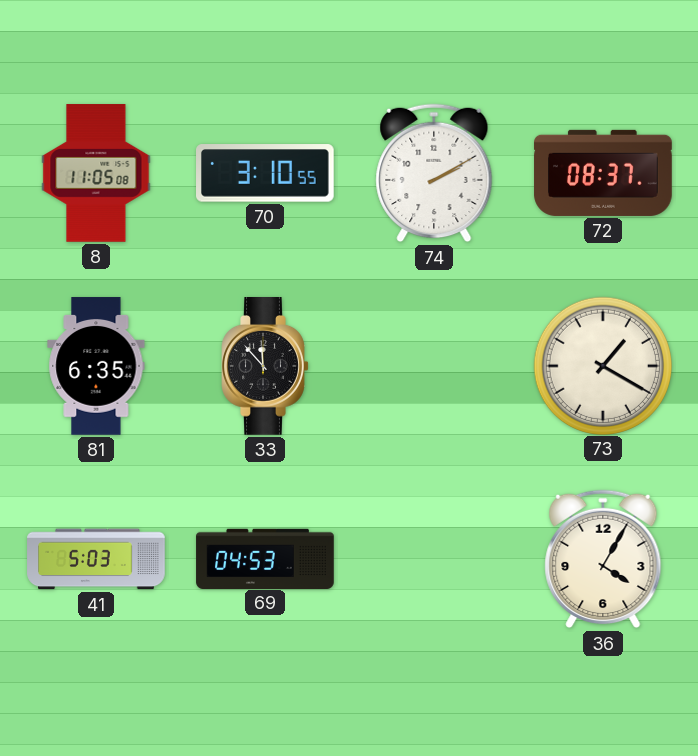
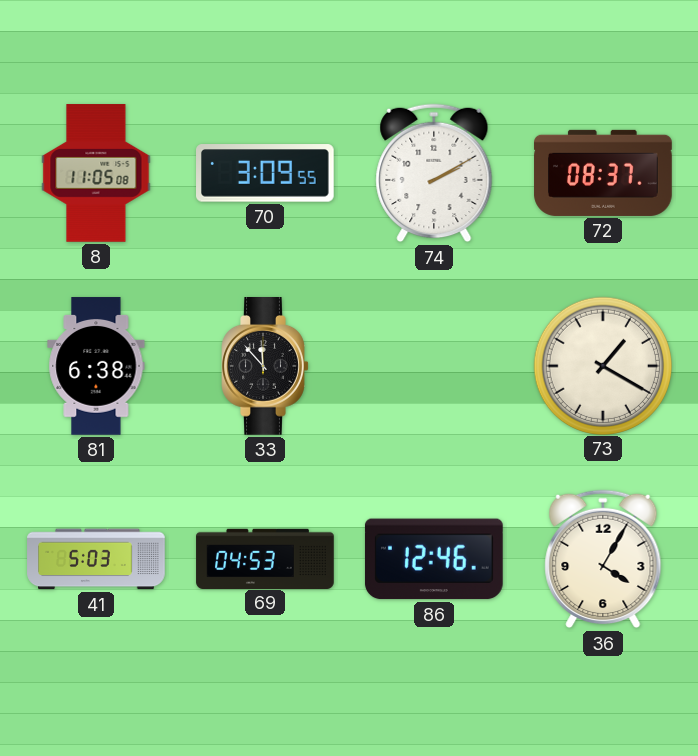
70: 3:10 -> 3:09
81: 6:35 -> 6:38
86: none -> 12:46
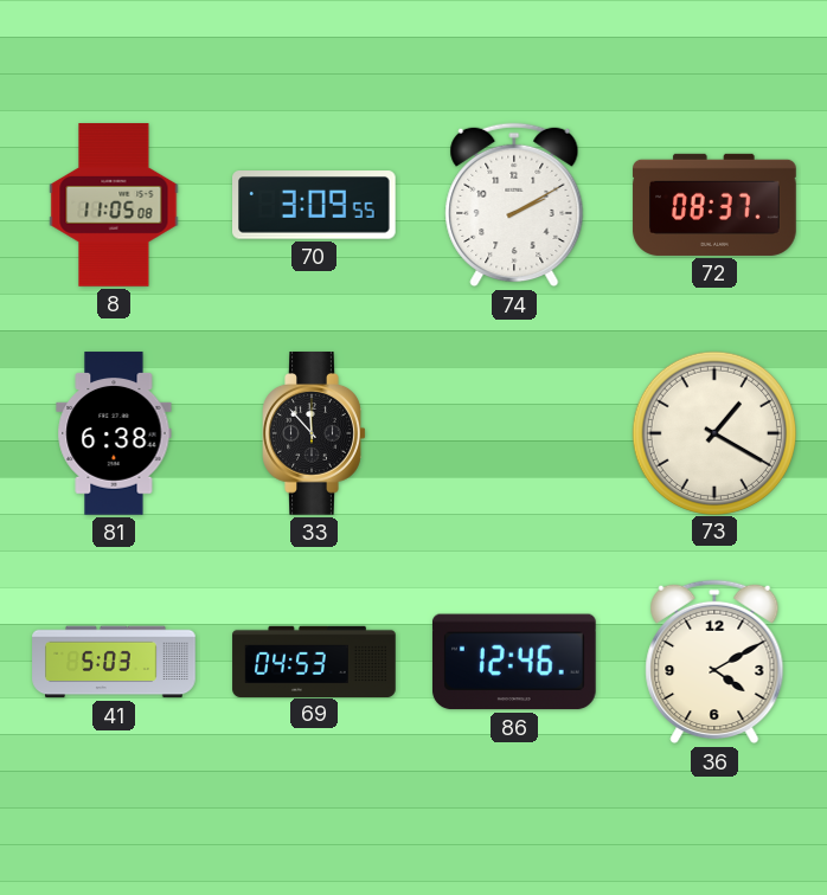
36: 4:05 -> 4:10
